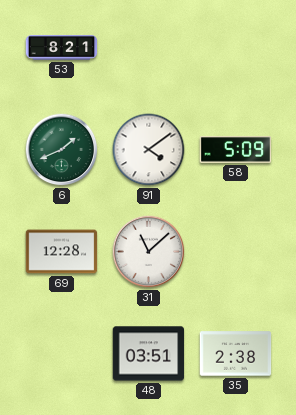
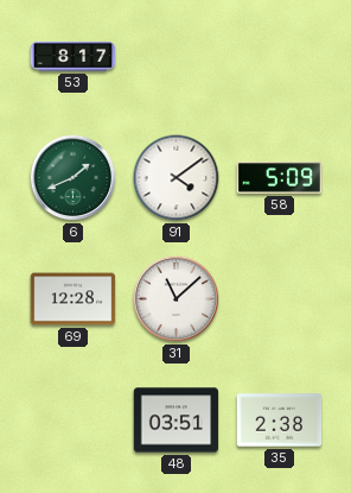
53: 8:21 -> 8:17
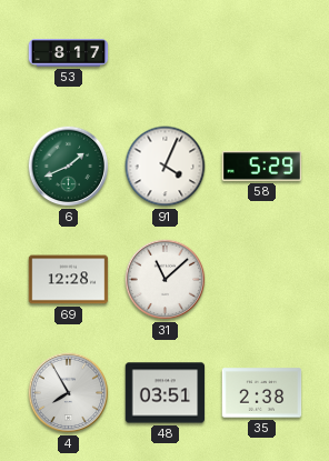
91: 4:09 -> 4:04
58: 5:09 -> 5:29
4: none -> 7:55
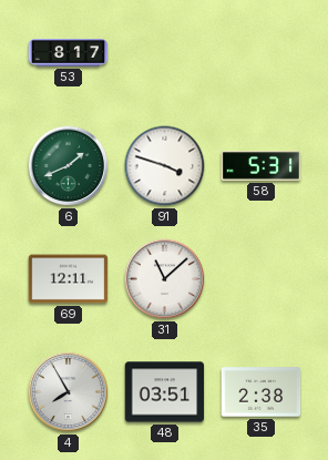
91: 4:04 -> 3:48
58: 5:29 -> 5:31
69: 12:28 -> 12:11
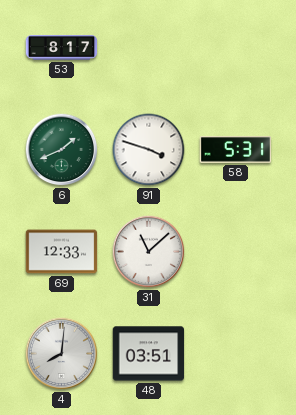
69: 12:11 -> 12:33
4: 7:55 -> 8:01
35: 2:38 -> none
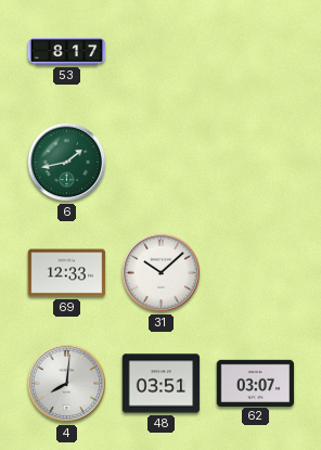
6: 1:41 -> 1:43
91: 3:48 -> none
58: 5:31 -> none
31: 11:08 -> 10:08
62: none -> 03:07
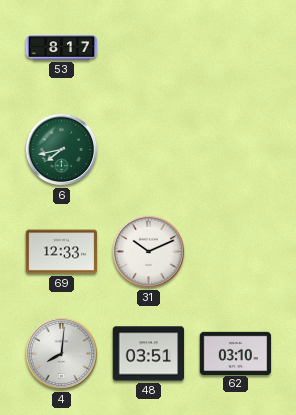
6: 1:43 -> 7:43
31: 10:08 -> 10:11
62: 03:07 -> 03:10
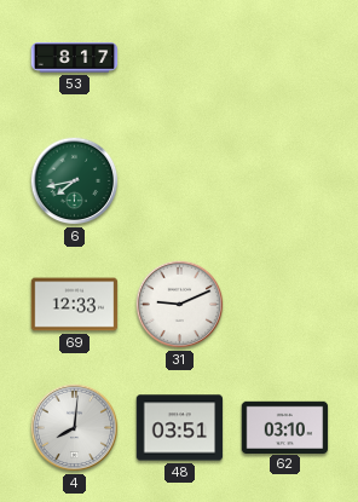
31: 10:11 -> 9:11
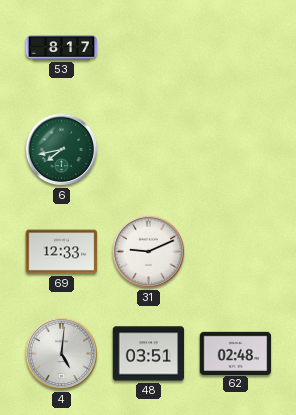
4: 8:01 -> 5:01
62: 03:10 -> 02:48
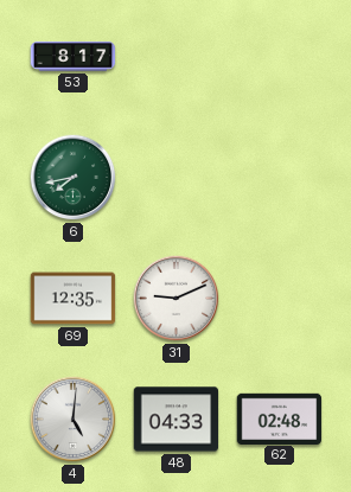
69: 12:33 -> 12:35
48: 03:51 -> 04:33
